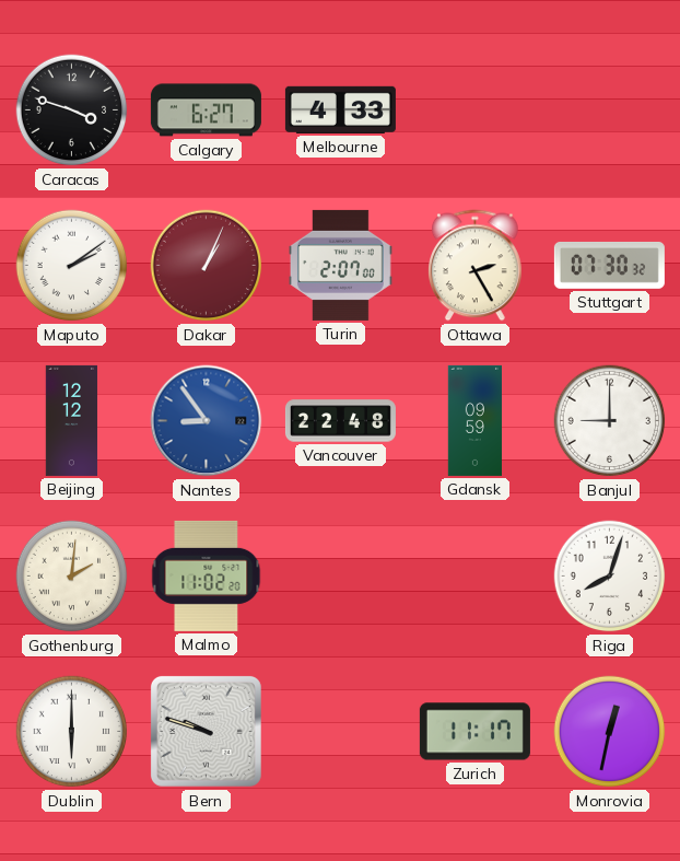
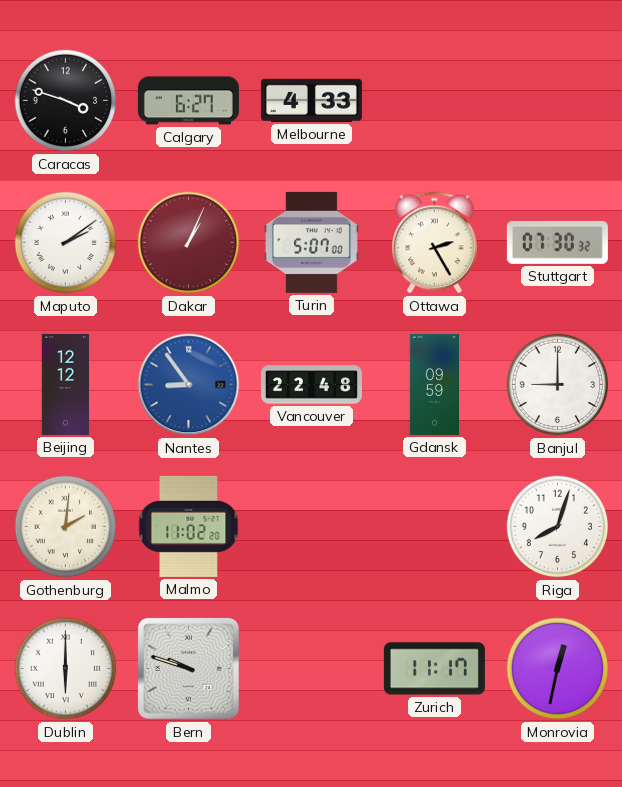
Turin: 2:07 -> 5:07
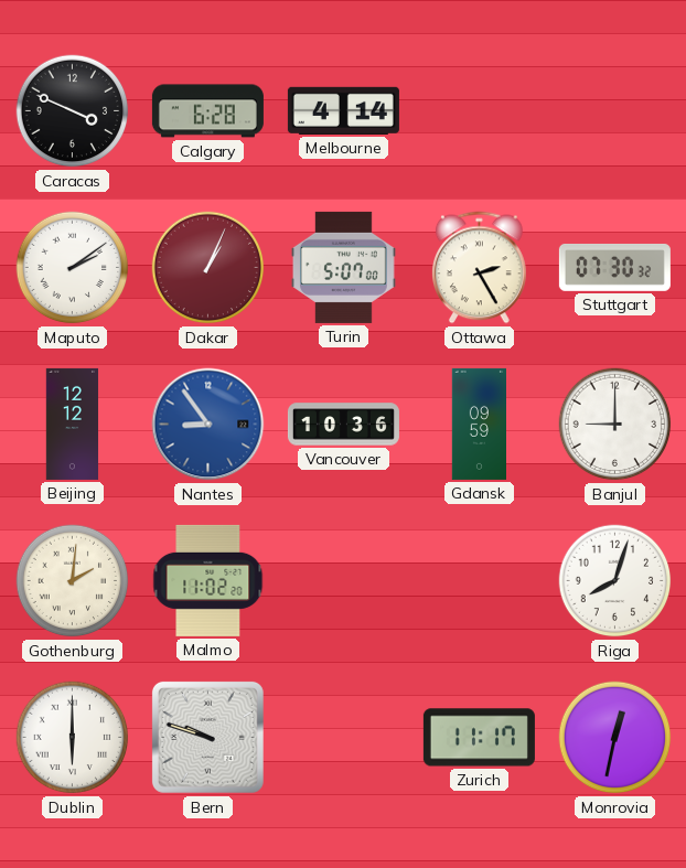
Caracas: 3:48 -> 3:49
Calgary: 6:27 -> 6:28
Melbourne: 4:33 -> 4:14
Vancouver: 22:48 -> 10:36
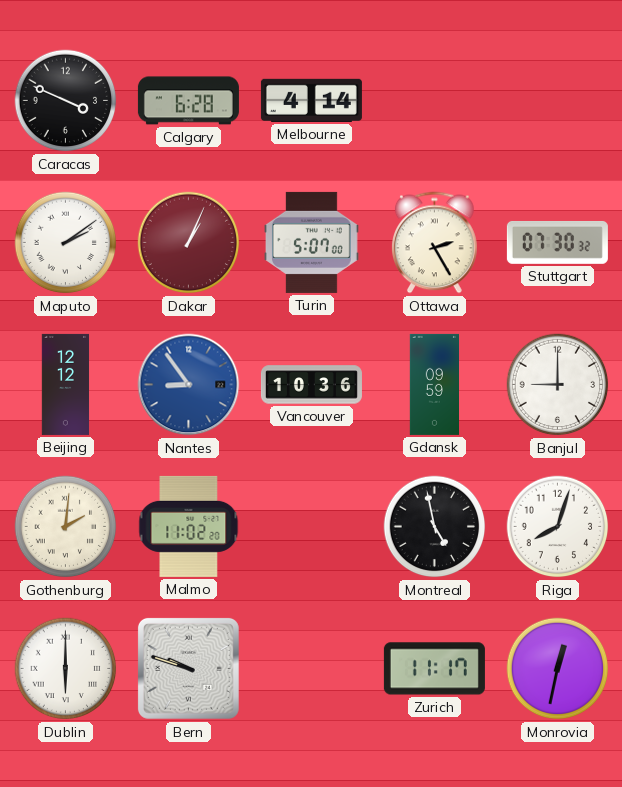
Montreal: none -> 4:58
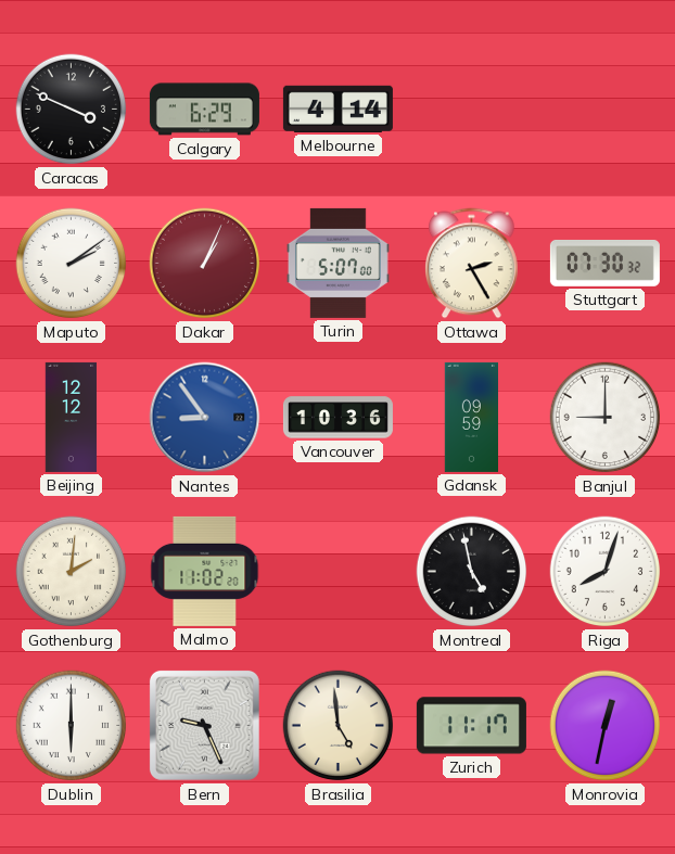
Calgary: 6:28 -> 6:29
Bern: 9:48 -> 9:26
Brasilia: none -> 4:59
